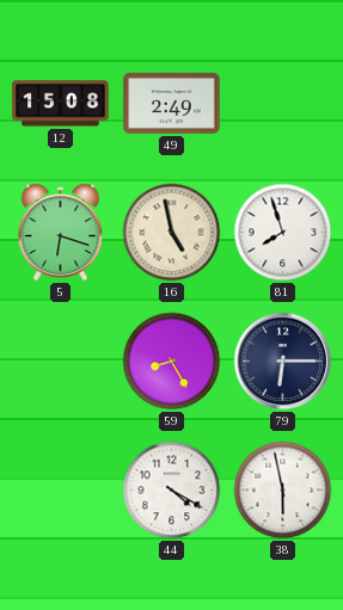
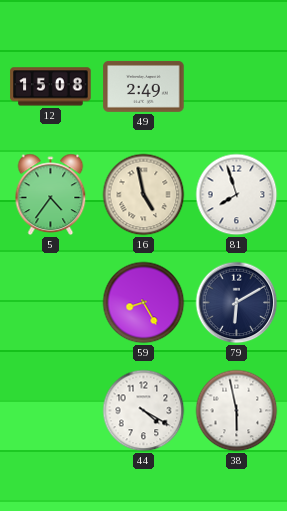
5: 6:18 -> 4:36
79: 6:15 -> 6:10
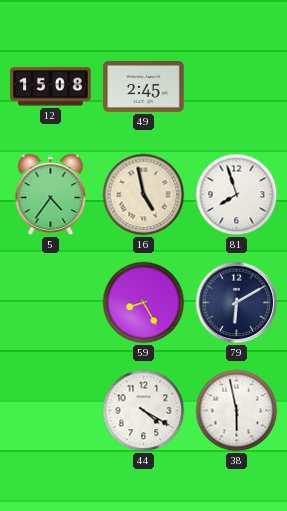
49: 2:49 -> 2:45
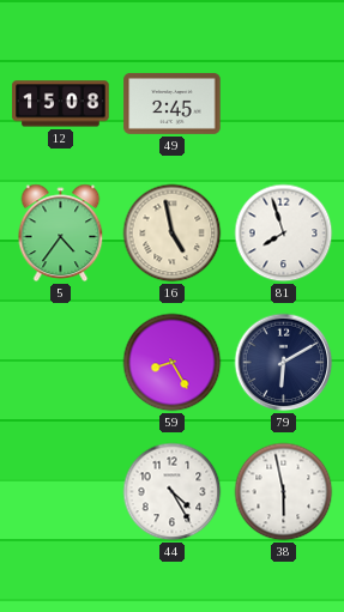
44: 4:20 -> 4:25
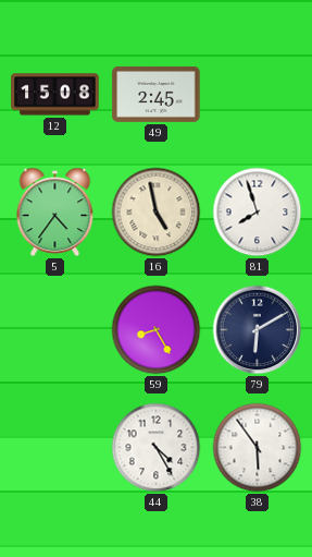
38: 5:58 -> 5:54
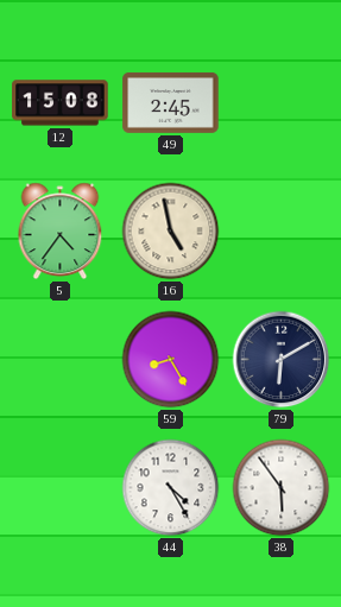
81: 7:57 -> none
